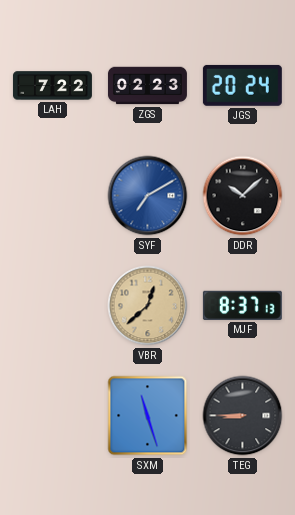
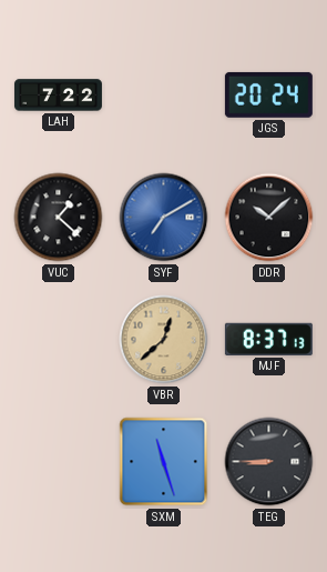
ZGS: 02:23 -> none
VUC: none -> 1:22
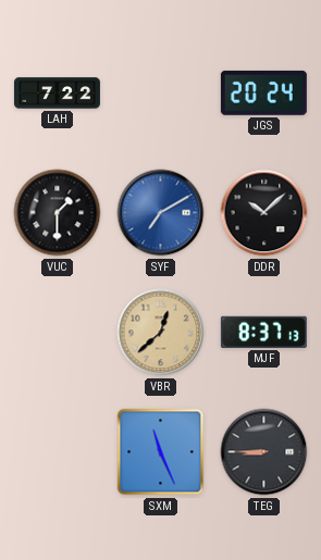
VUC: 1:22 -> 1:30
SXM: 11:27 -> 11:26
